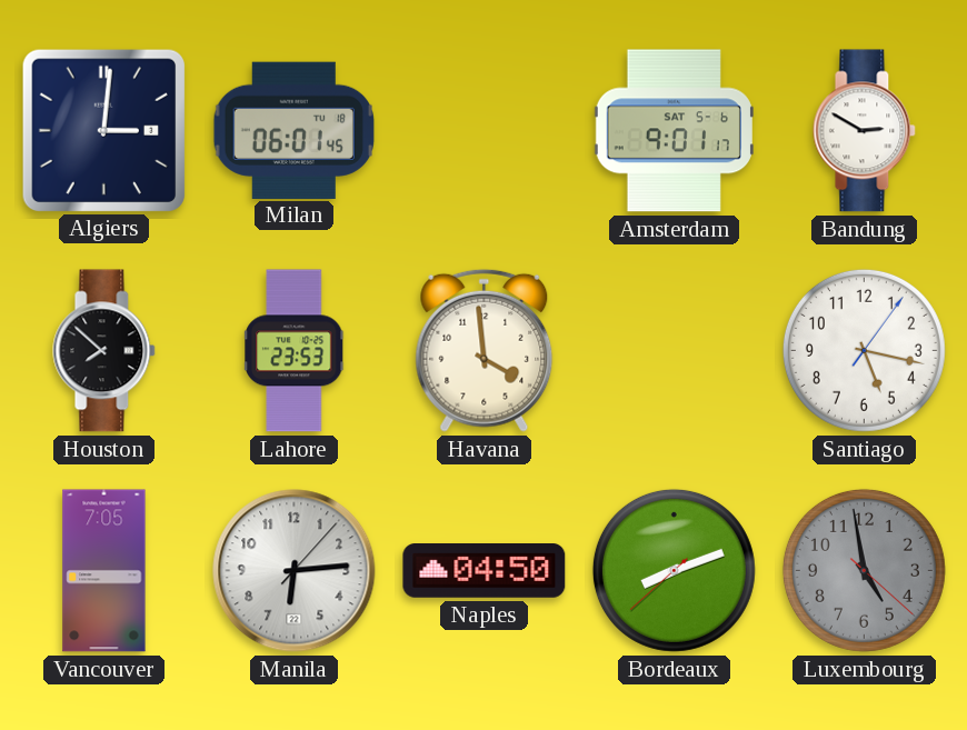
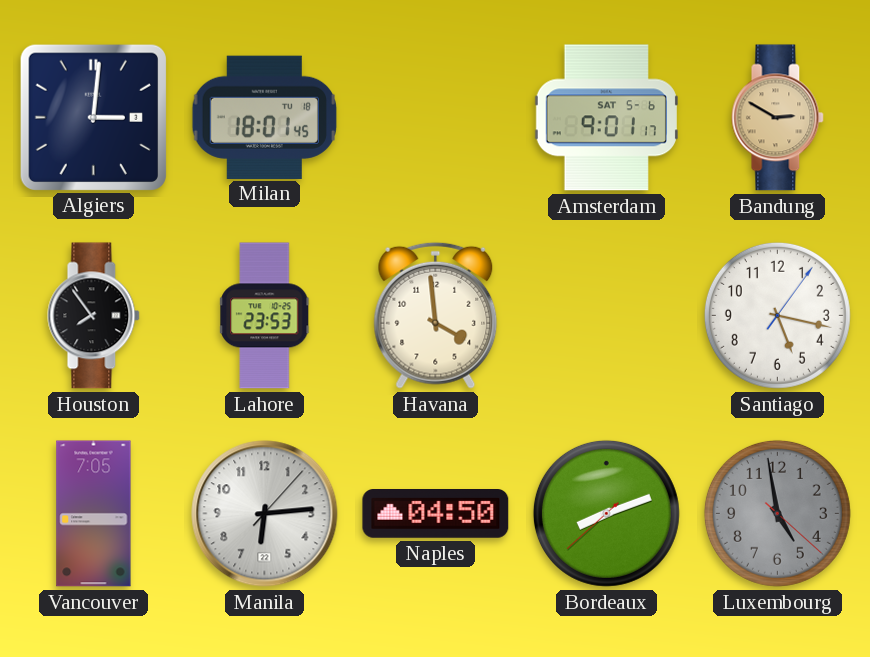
Milan: 06:01 -> 18:01
Bandung dial: white -> champagne
Houston: 7:52 -> 7:54
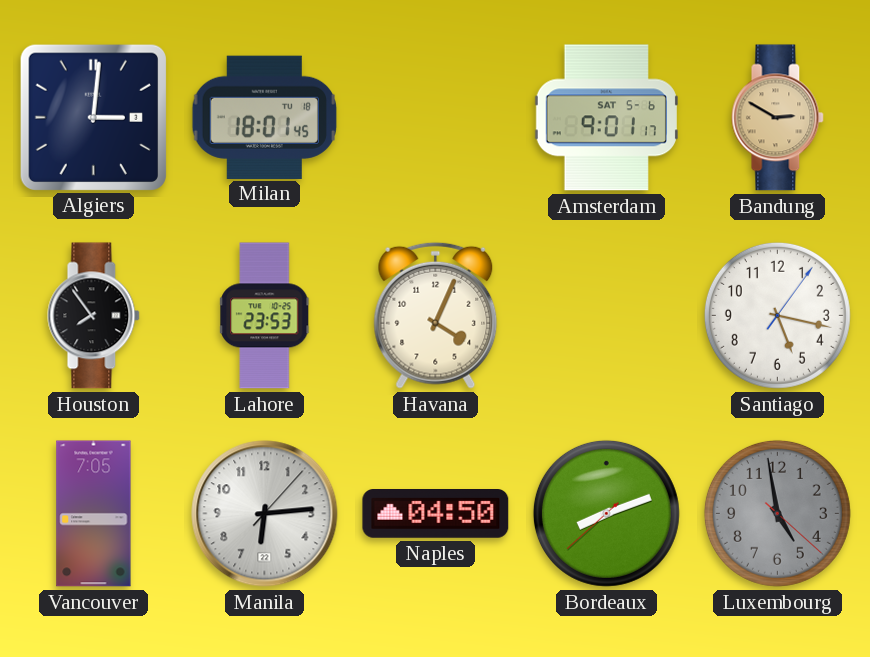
Havana: 3:59 -> 4:04
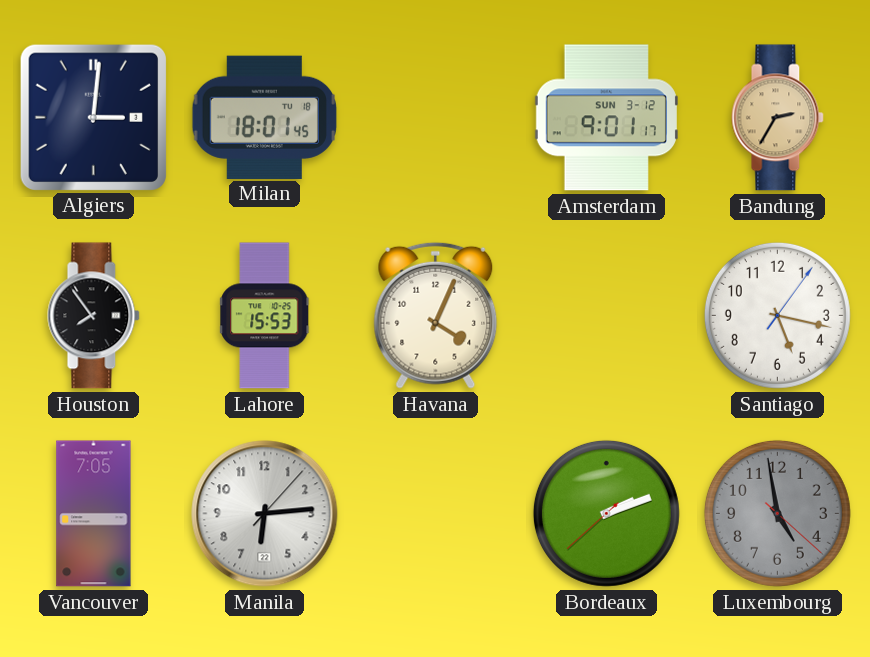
Amsterdam date: SAT 5-6 -> SUN 3-12
Bandung: 2:50 -> 2:35
Lahore: 23:53 -> 15:53
Naples: 04:50 -> none
Bordeaux: 8:11 -> 2:11
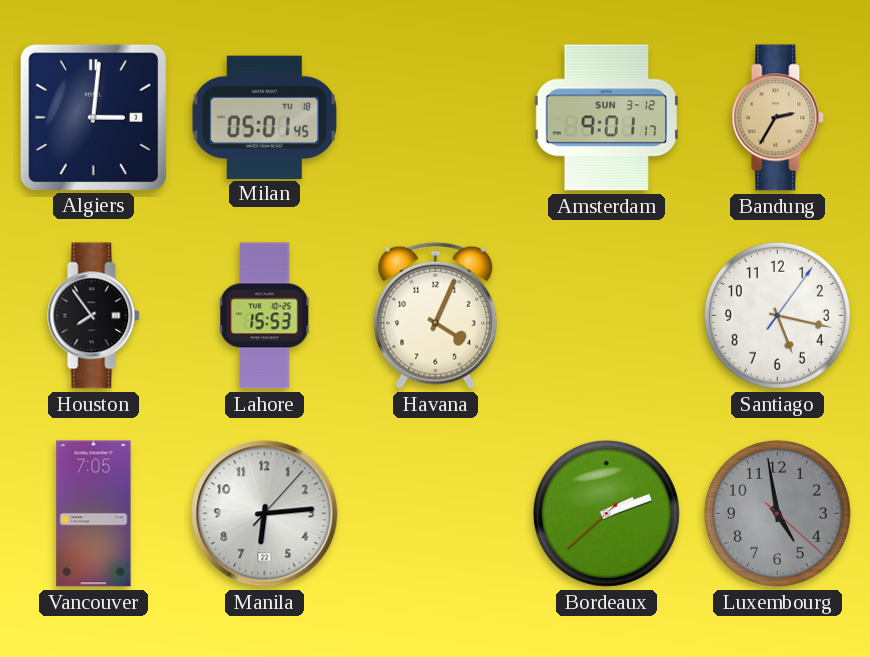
Milan: 18:01 -> 05:01
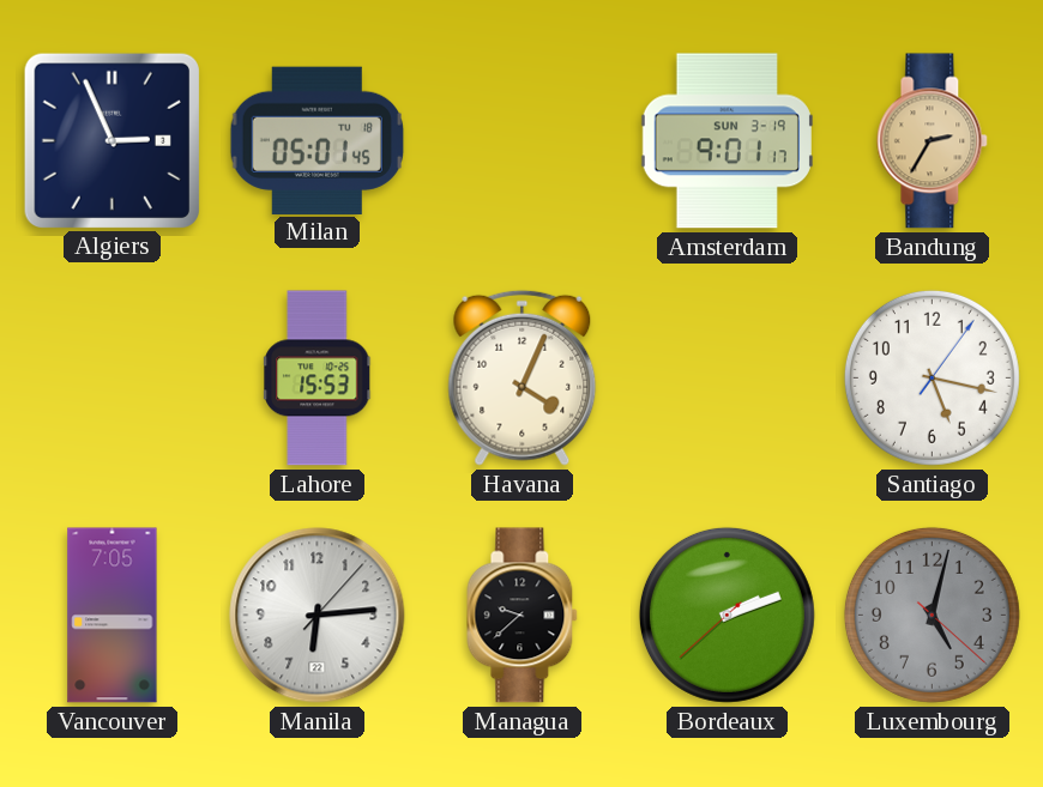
Algiers: 3:01 -> 2:56
Amsterdam date: SUN 3-12 -> SUN 3-19
Houston: 7:54 -> none
Managua: none -> 9:38
Luxembourg: 4:58 -> 5:02
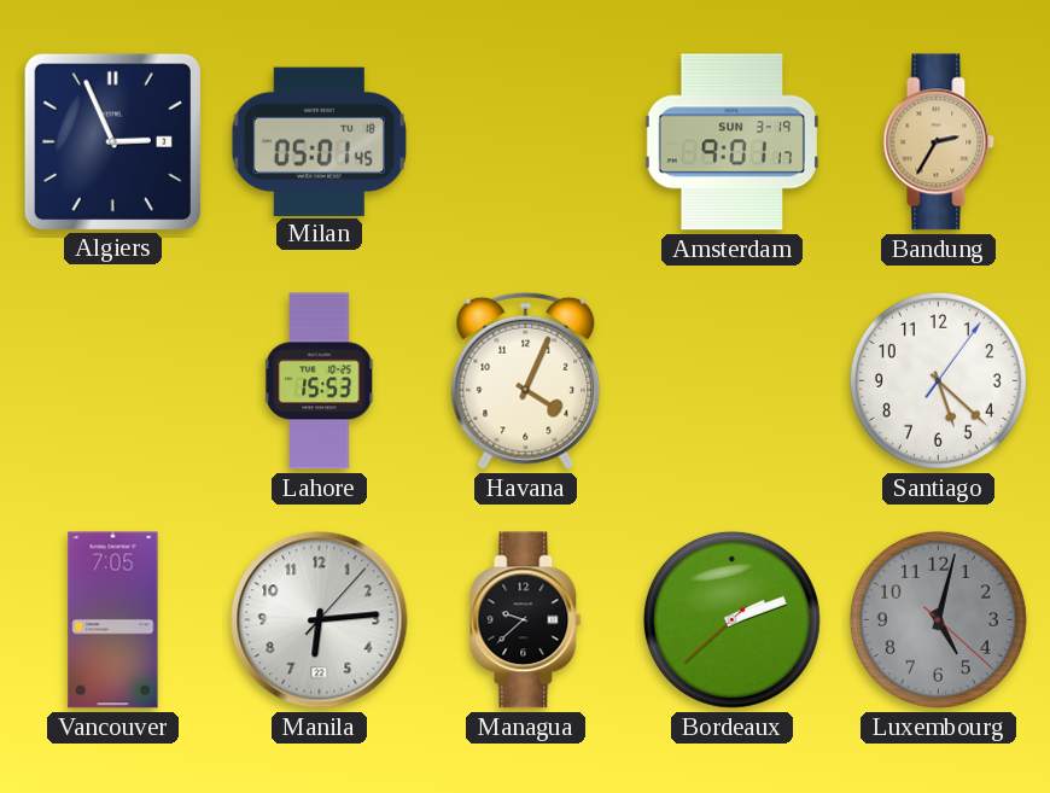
Santiago: 5:17 -> 5:22
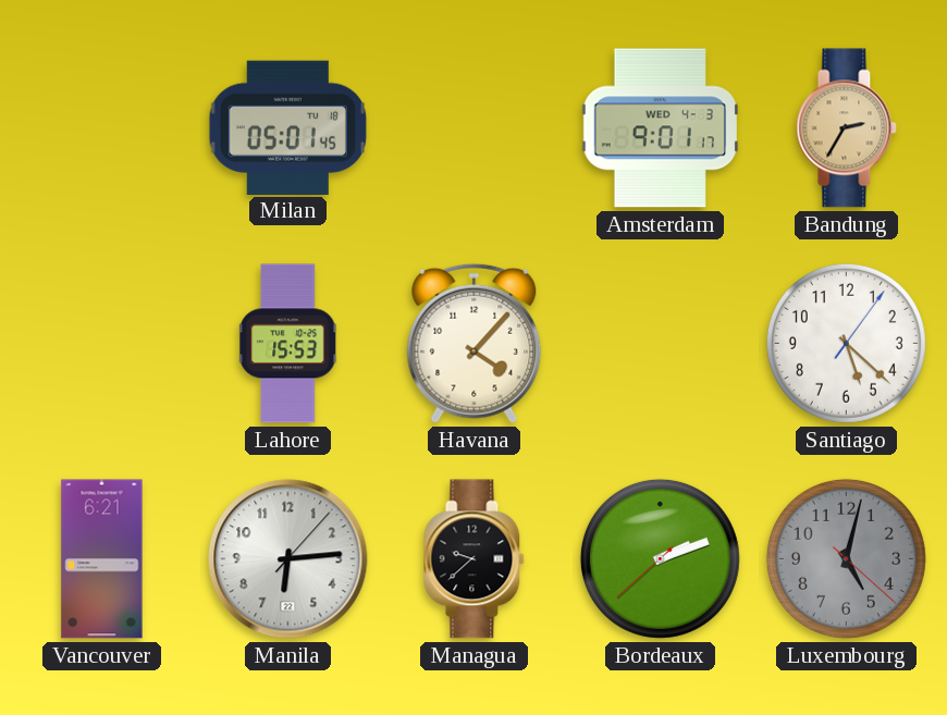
Algiers: 2:56 -> none
Amsterdam date: SUN 3-19 -> WED 4-3
Havana: 4:04 -> 4:07
Vancouver: 7:05 -> 6:21
